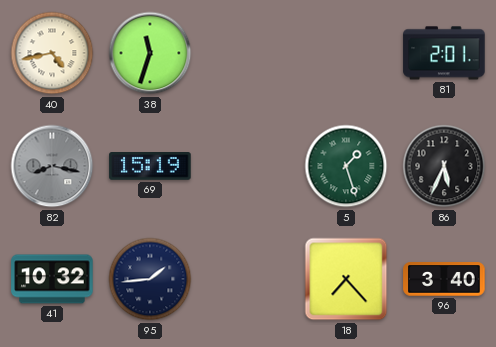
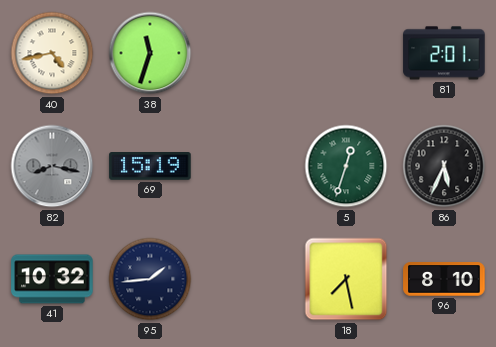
5: 1:27 -> 12:33
18: 7:23 -> 7:28
96: 3:40 -> 8:10
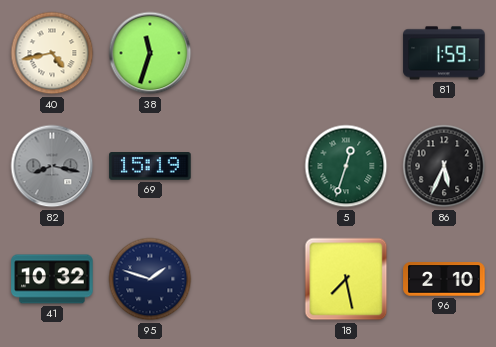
81: 2:01 -> 1:59
95: 1:44 -> 1:48
96: 8:10 -> 2:10
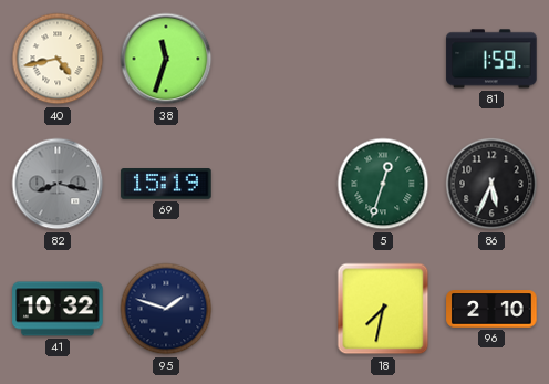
18: 7:28 -> 7:32
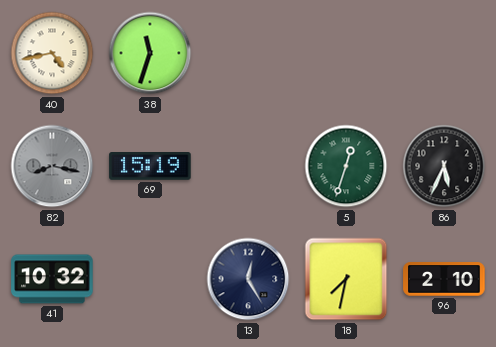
81: 1:59 -> none
95: 1:48 -> none
13: none -> 12:25
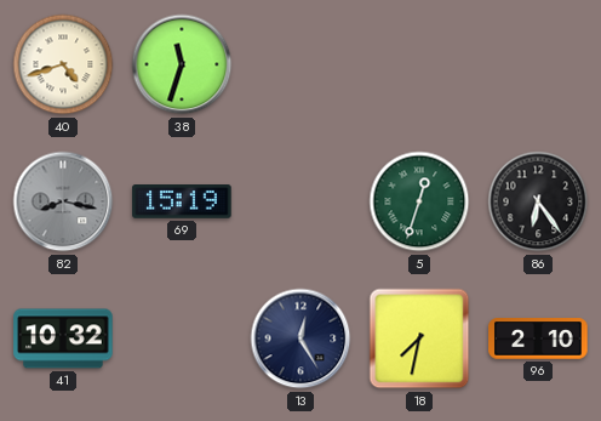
40: 4:43 -> 4:42
86: 5:34 -> 6:24
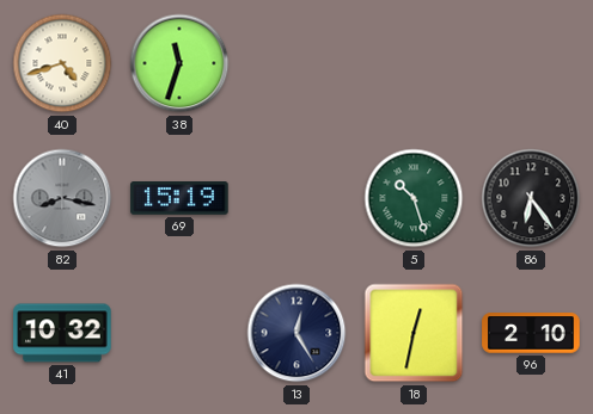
5: 12:33 -> 10:27
18: 7:32 -> 12:32
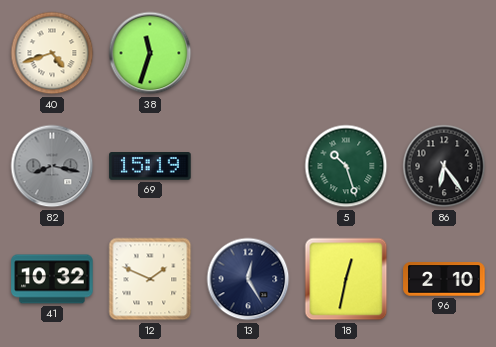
12: none -> 1:49
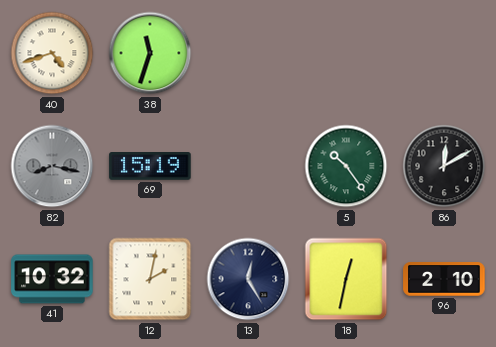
5: 10:27 -> 10:24
86: 6:24 -> 12:10
12: 1:49 -> 2:02
